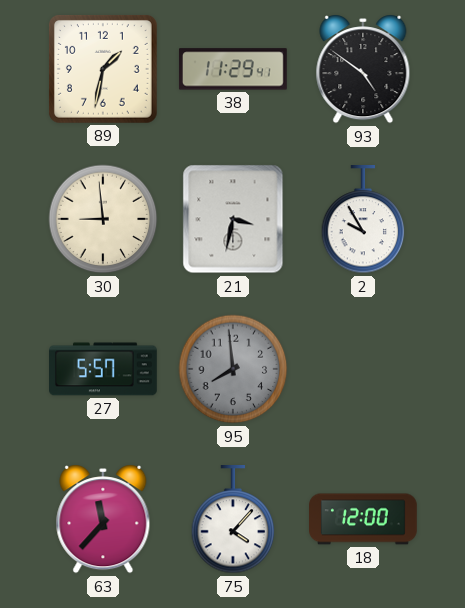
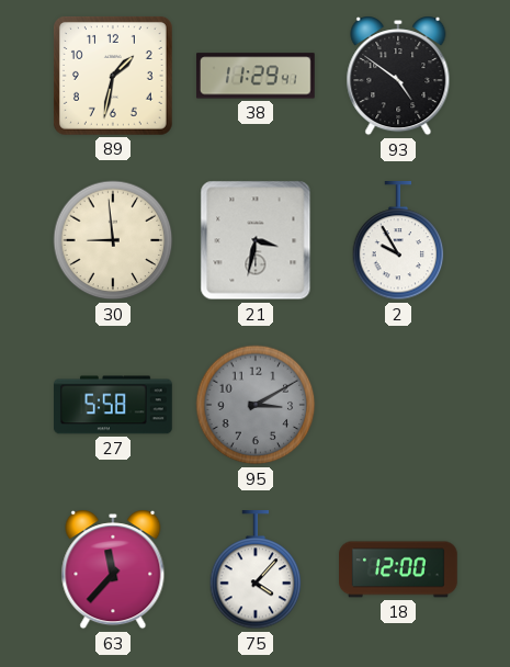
27: 5:57 -> 5:58
95: 7:59 -> 3:10
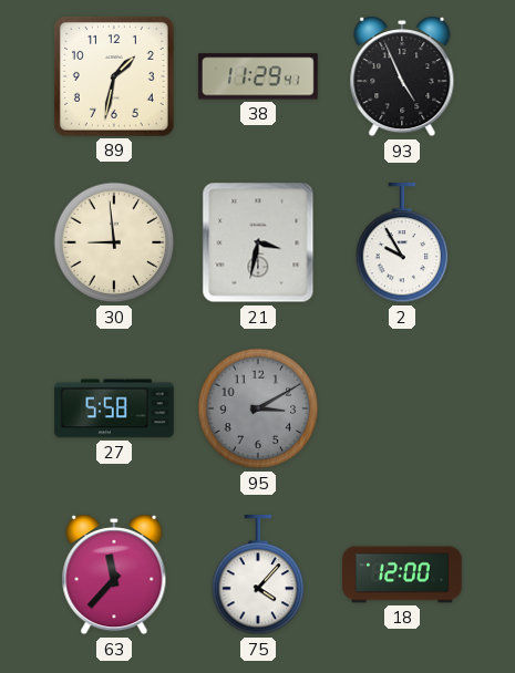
93: 4:51 -> 4:56
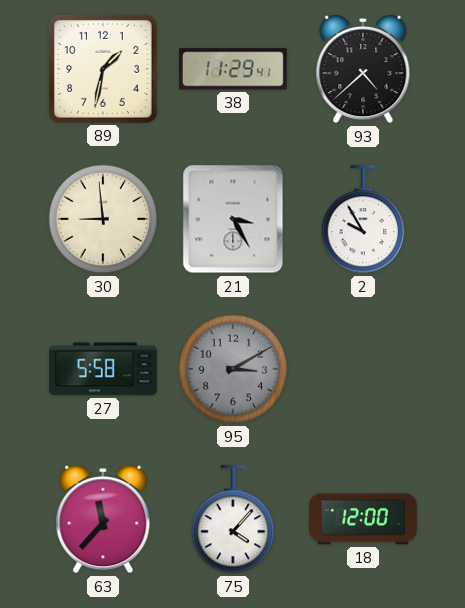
93: 4:56 -> 4:38
21: 3:32 -> 3:25
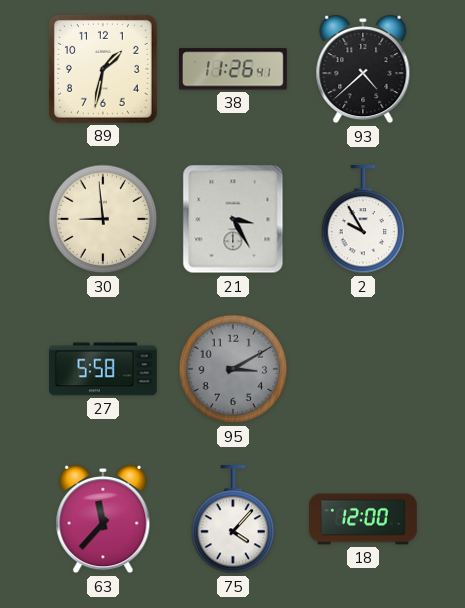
38: 11:29 -> 11:26
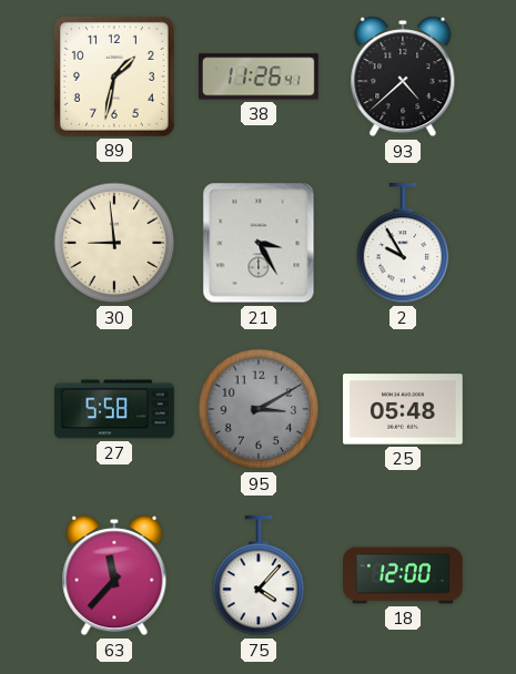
25: none -> 05:48
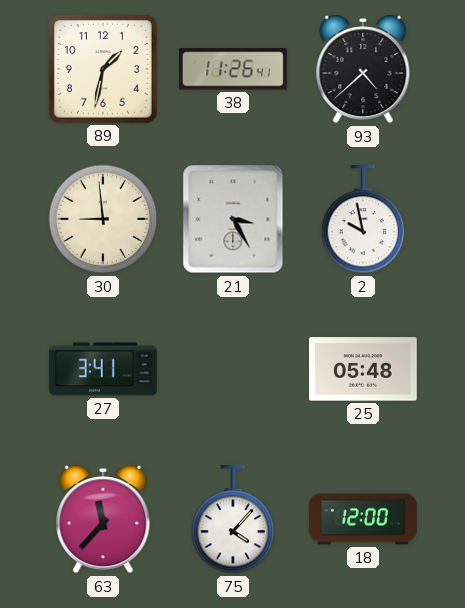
2: 9:55 -> 9:58
27: 5:58 -> 3:41
95: 3:10 -> none
